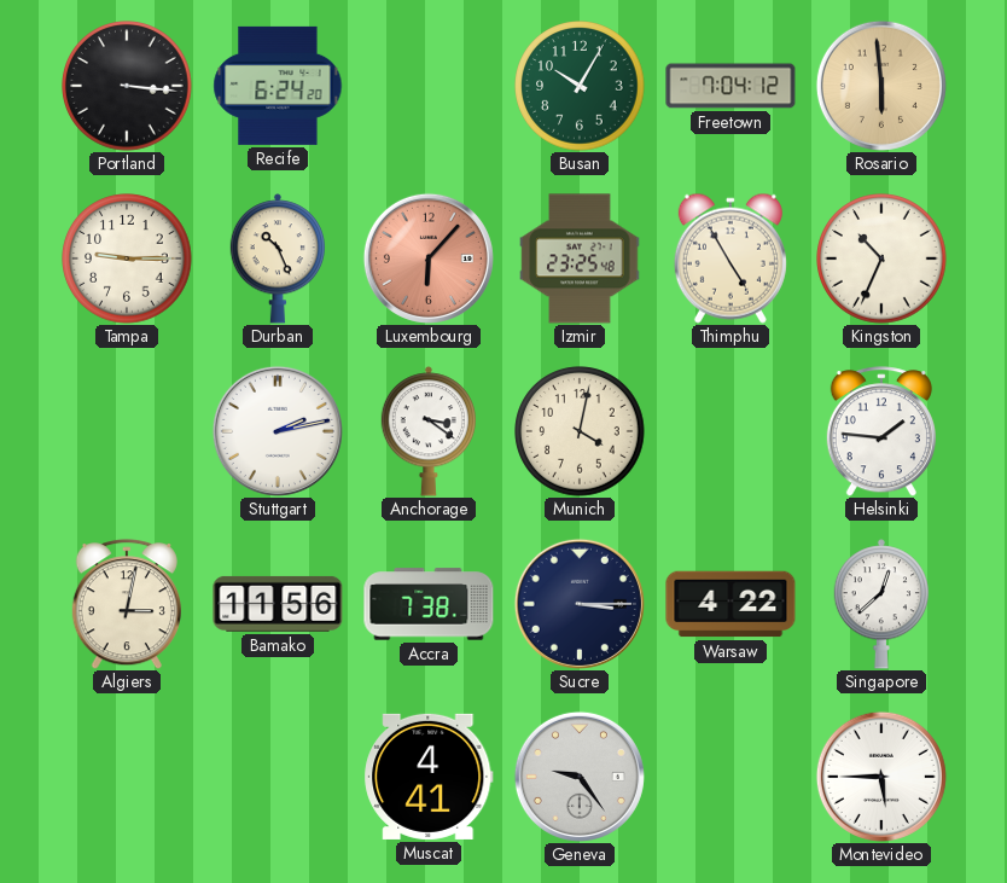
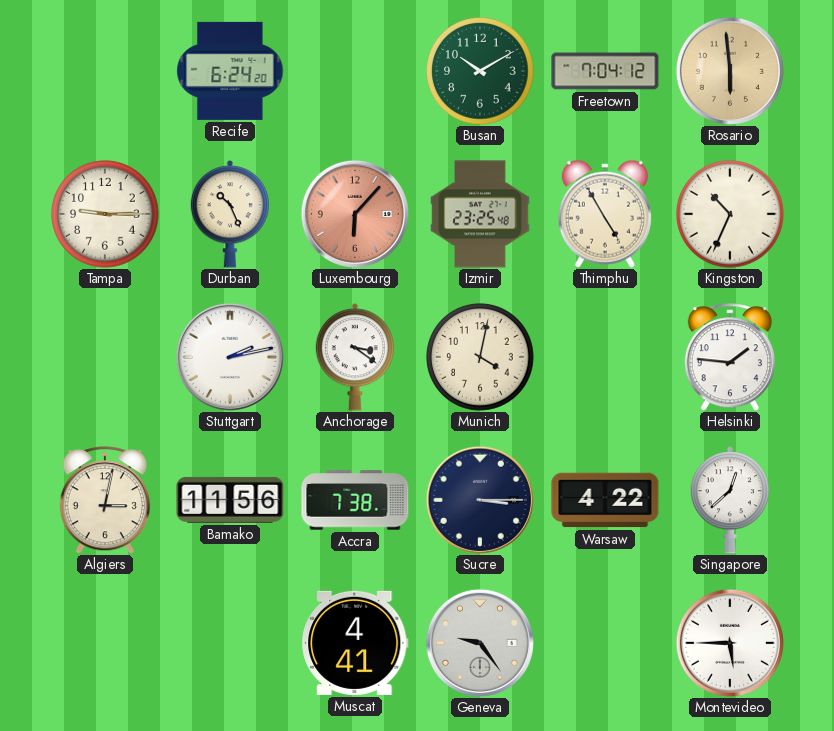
Portland: 3:16 -> none
Busan: 10:05 -> 10:10
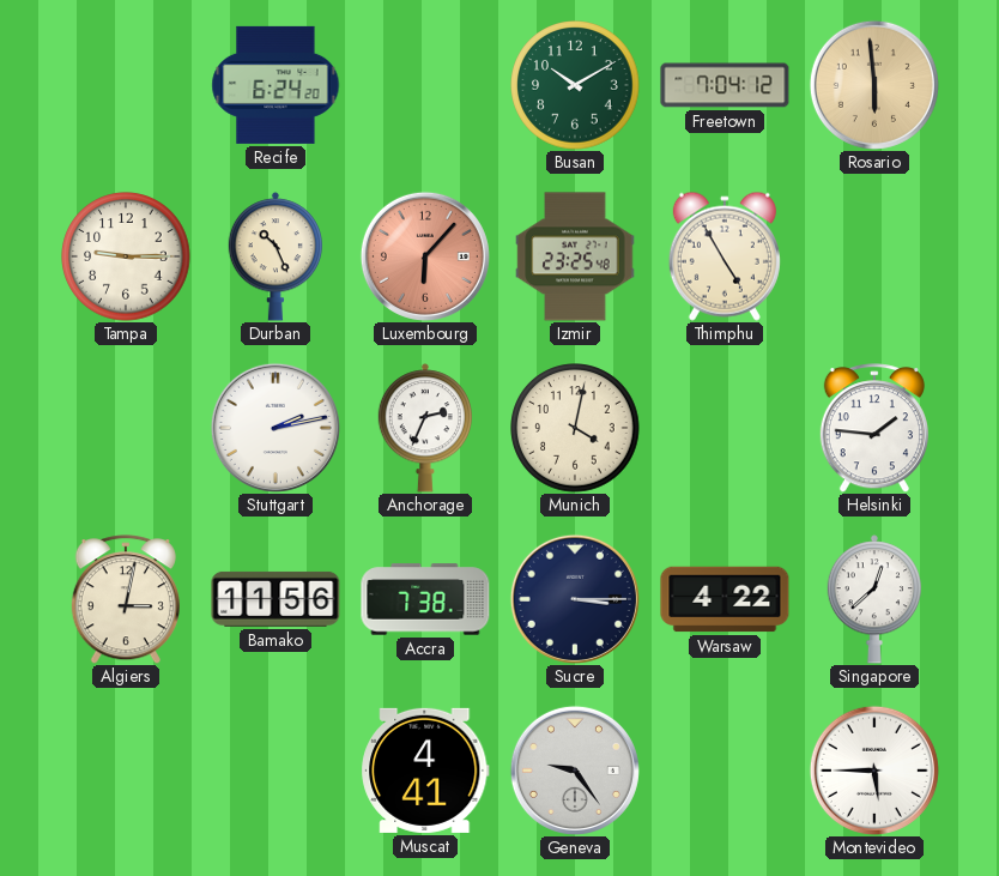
Kingston: 10:34 -> none
Anchorage: 3:21 -> 2:34
